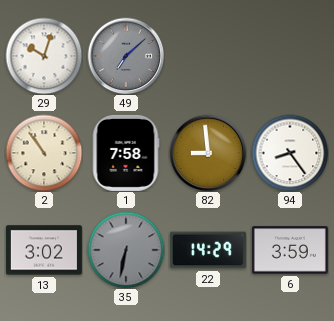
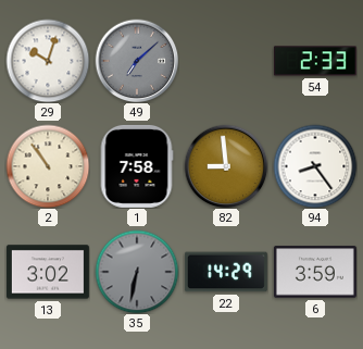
54: none -> 2:33
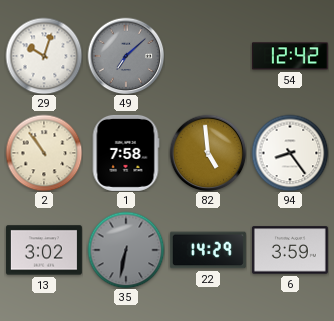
54: 2:33 -> 12:42
82: 8:59 -> 4:59
